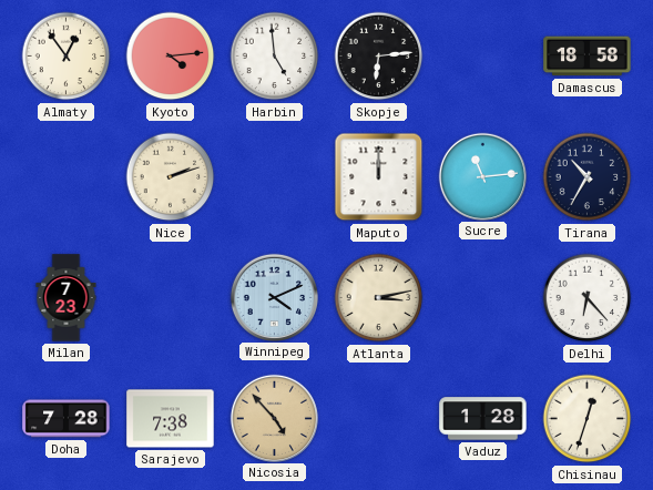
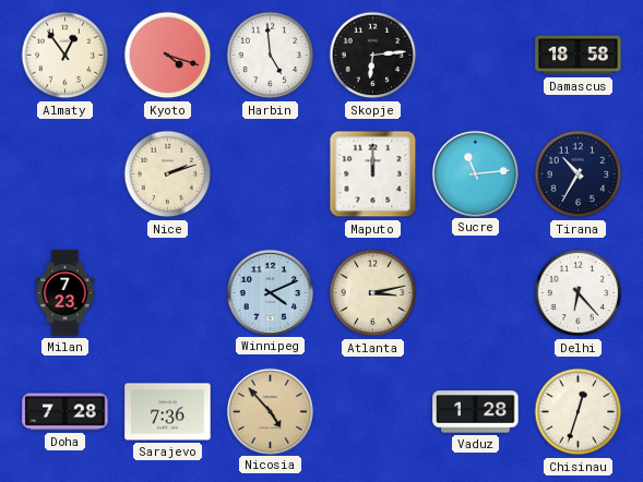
Kyoto: 4:14 -> 4:18
Sarajevo: 7:38 -> 7:36
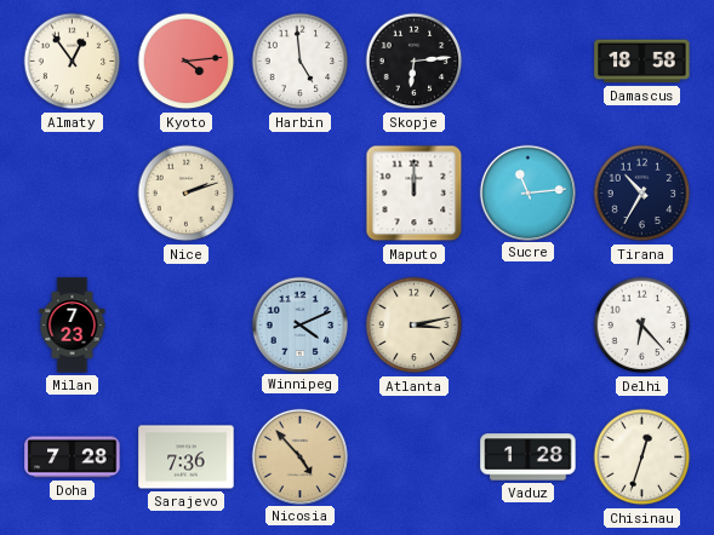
Kyoto: 4:18 -> 4:14
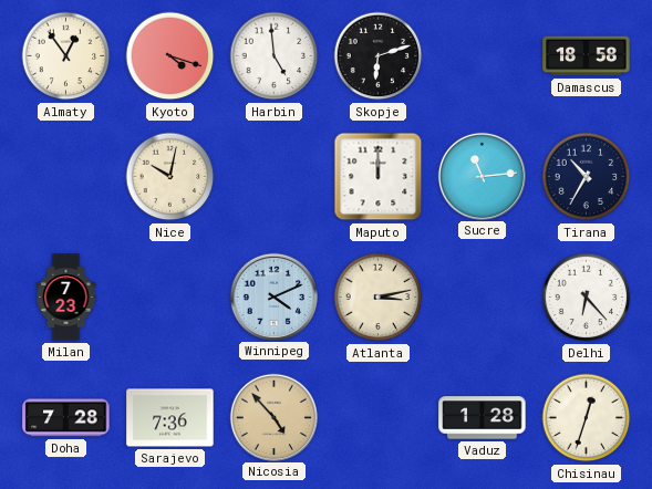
Kyoto: 4:14 -> 4:18
Skopje: 6:14 -> 6:12
Nice: 2:12 -> 10:02
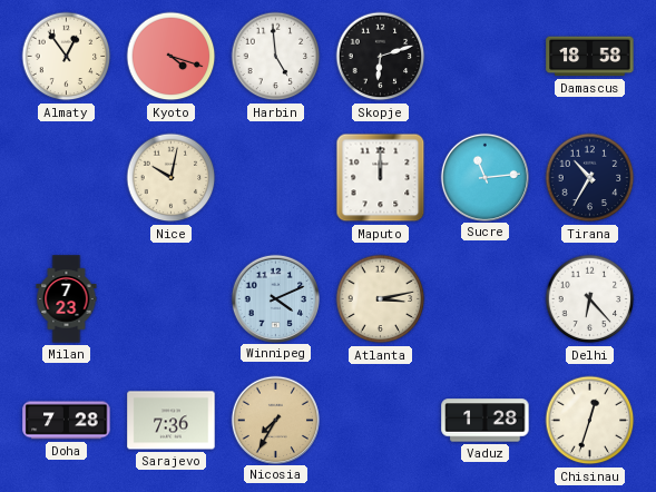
Nicosia: 4:53 -> 7:35
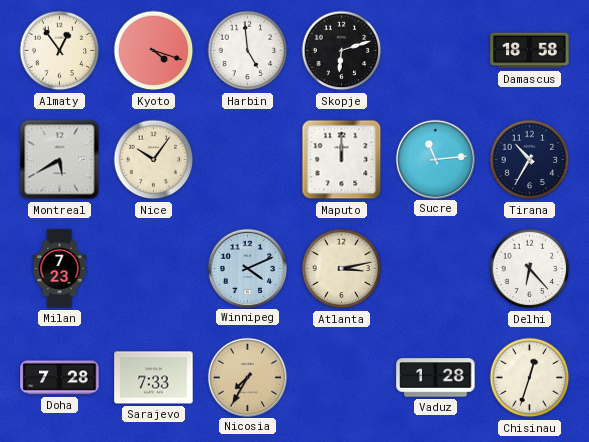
Montreal: none -> 5:40
Nice: 10:02 -> 10:06
Sarajevo: 7:36 -> 7:33
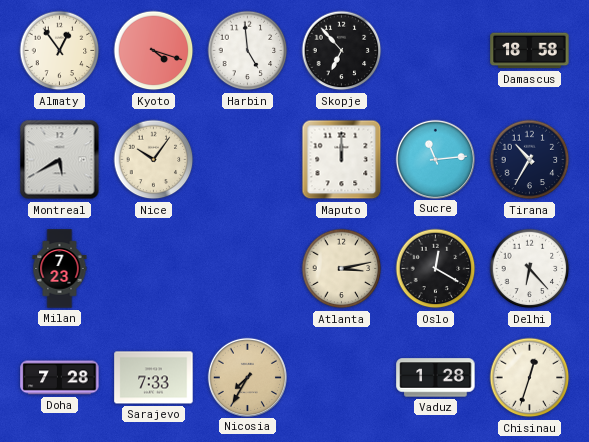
Skopje: 6:12 -> 6:53
Winnipeg: 4:11 -> none
Oslo: none -> 12:20
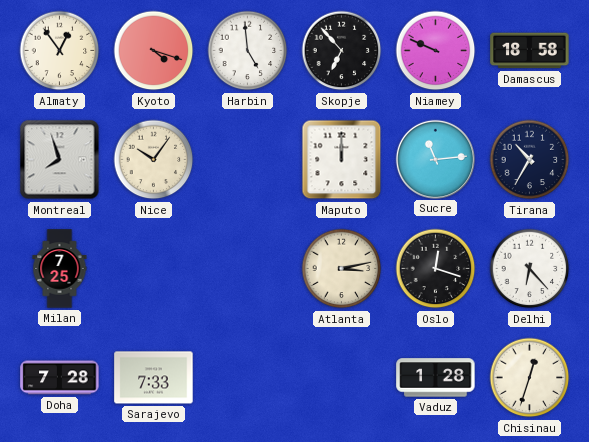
Niamey: none -> 9:49
Montreal: 5:40 -> 7:57
Milan: 7:23 -> 7:25
Oslo: 12:20 -> 12:18
Nicosia: 7:35 -> none
